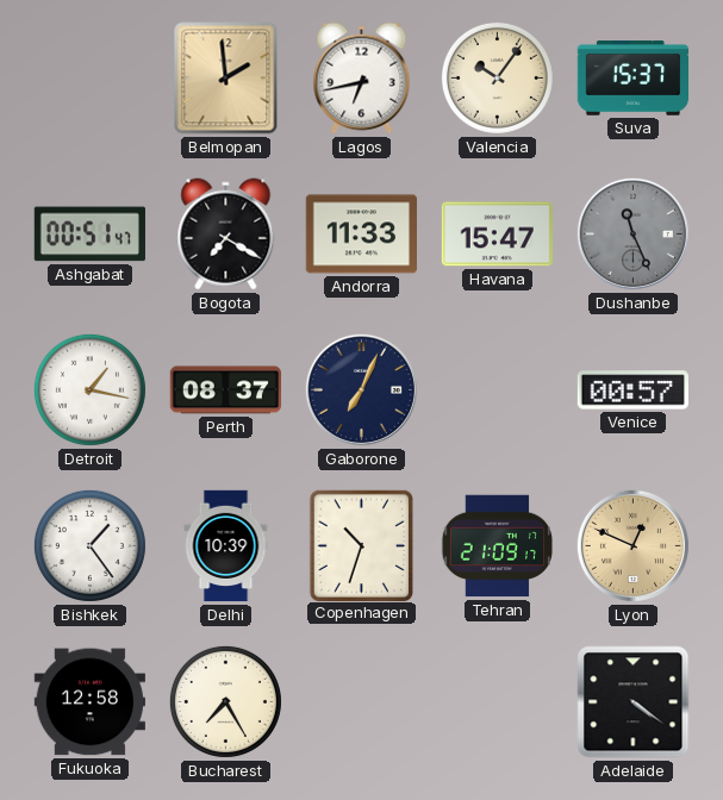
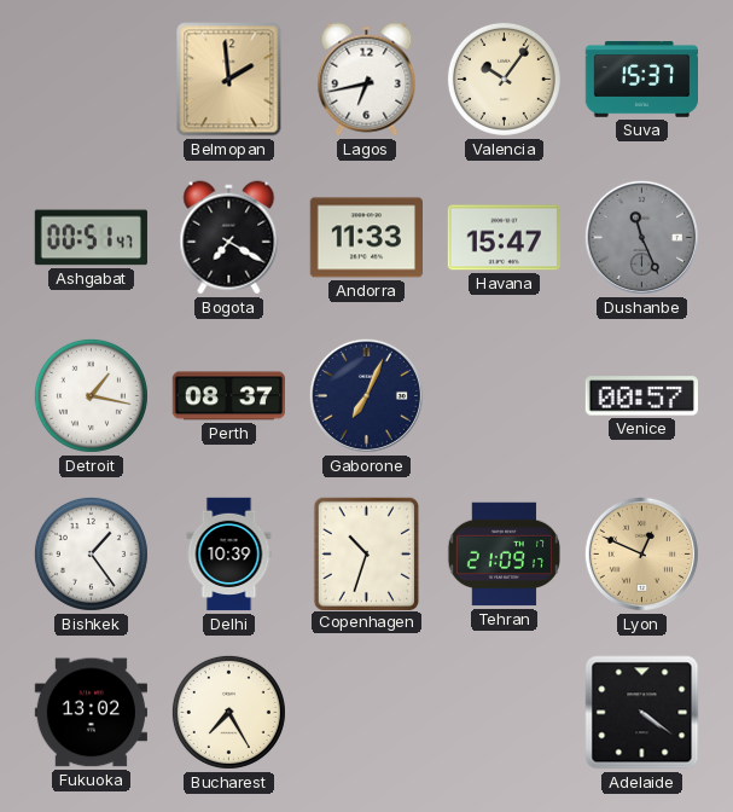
Fukuoka: 12:58 -> 13:02
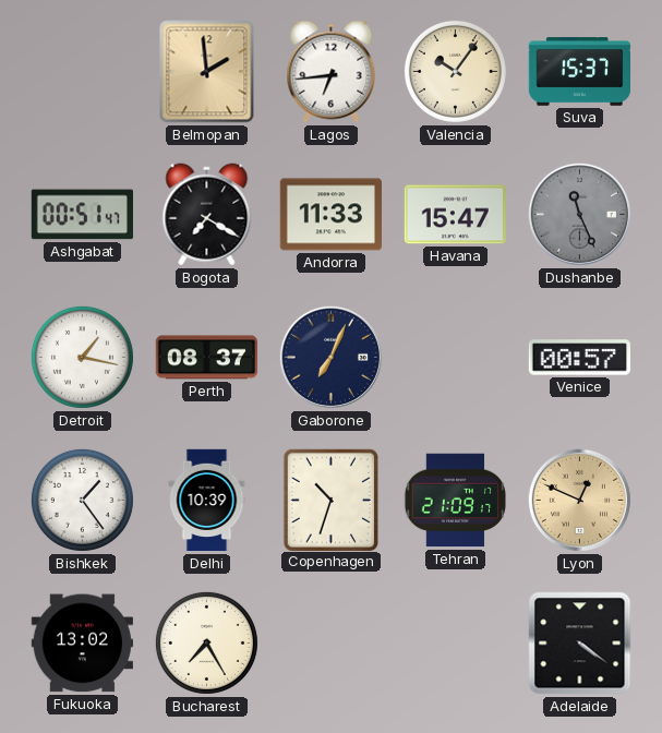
Lagos: 6:43 -> 6:44
